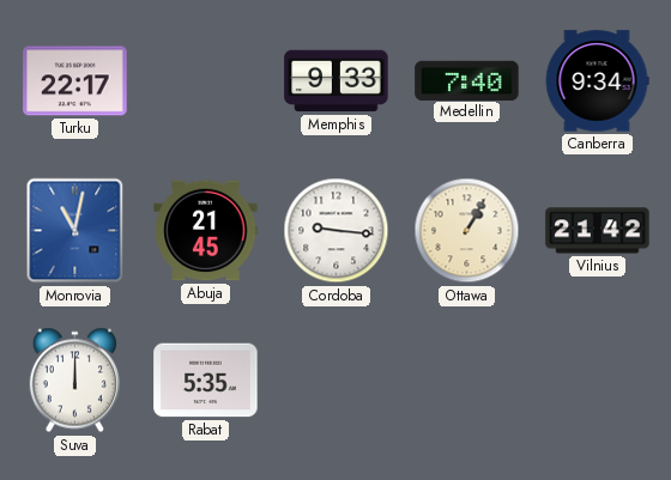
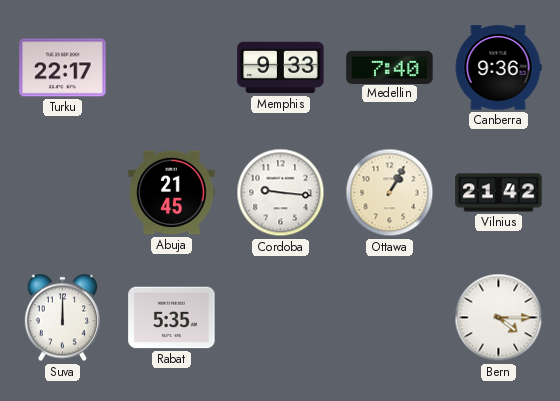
Canberra: 9:34 -> 9:36
Monrovia: 11:02 -> none
Bern: none -> 4:15
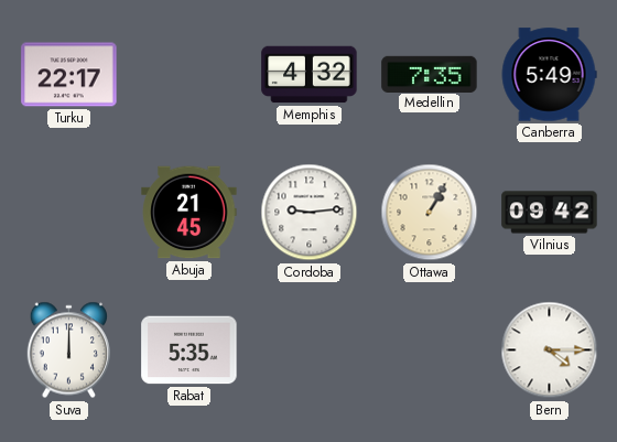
Memphis: 9:33 -> 4:32
Medellin: 7:40 -> 7:35
Canberra: 9:36 -> 5:49
Cordoba: 9:16 -> 9:14
Vilnius: 21:42 -> 09:42
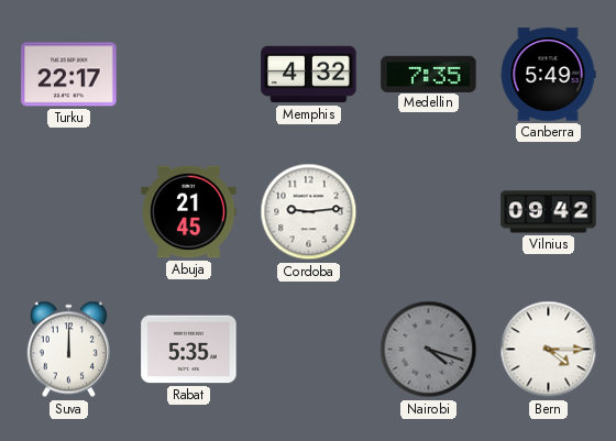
Ottawa: 1:05 -> none
Nairobi: none -> 4:18
